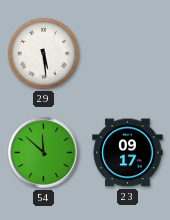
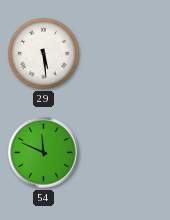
54: 11:52 -> 11:49
23: 09:17 -> none
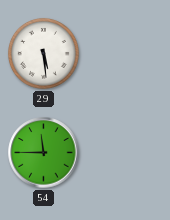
54: 11:49 -> 11:45
